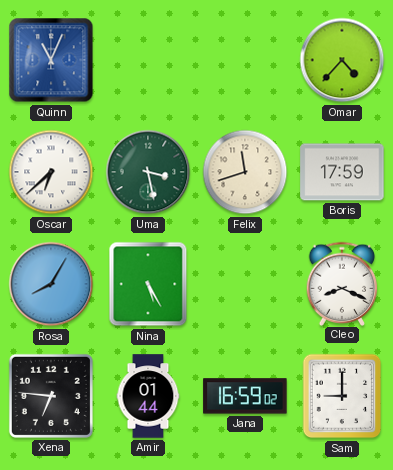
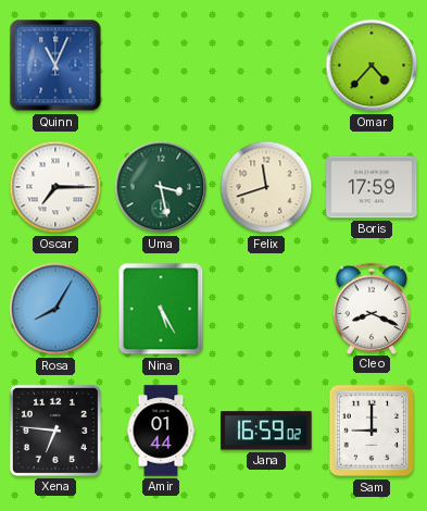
Oscar: 6:38 -> 7:15
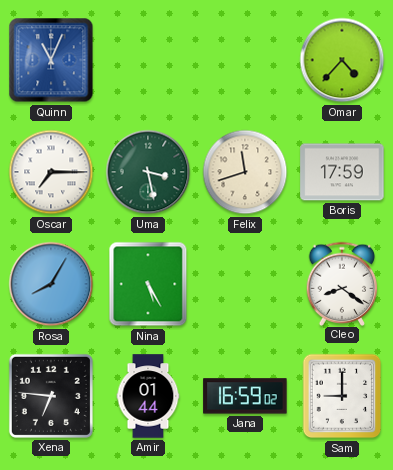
Cleo: 8:19 -> 8:21
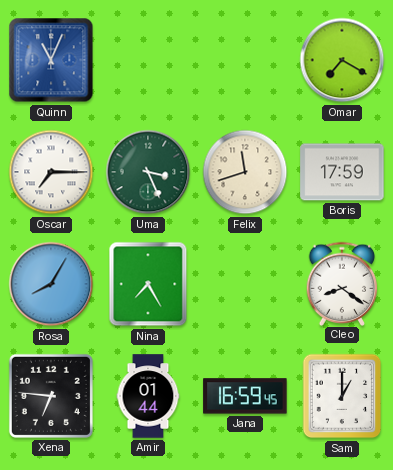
Omar: 4:37 -> 7:20
Uma: 3:28 -> 3:26
Nina: 5:25 -> 7:25
Jana: 16:59:02 -> 16:59:45
Sam: 9:00 -> 1:00
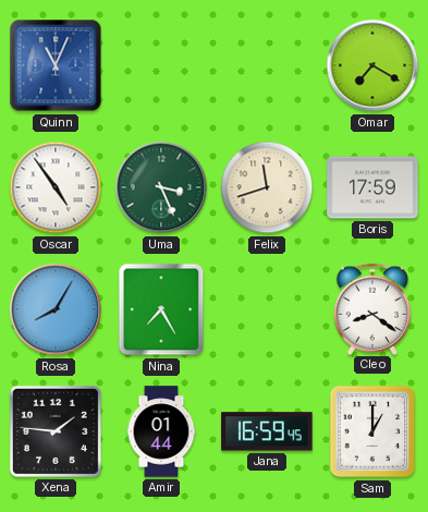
Oscar: 7:15 -> 4:54
Xena: 6:46 -> 1:46
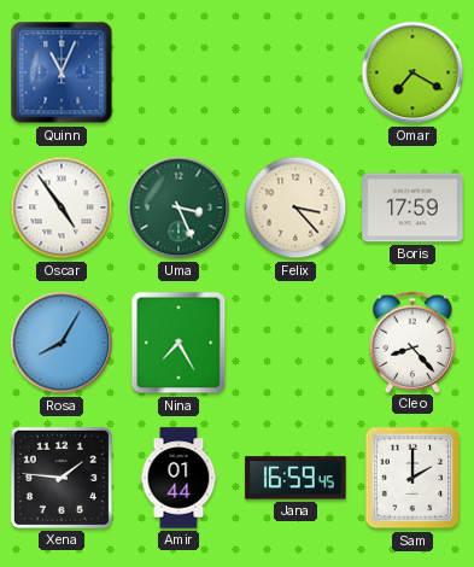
Felix: 11:42 -> 3:23
Cleo: 8:21 -> 8:23
Sam: 1:00 -> 2:00
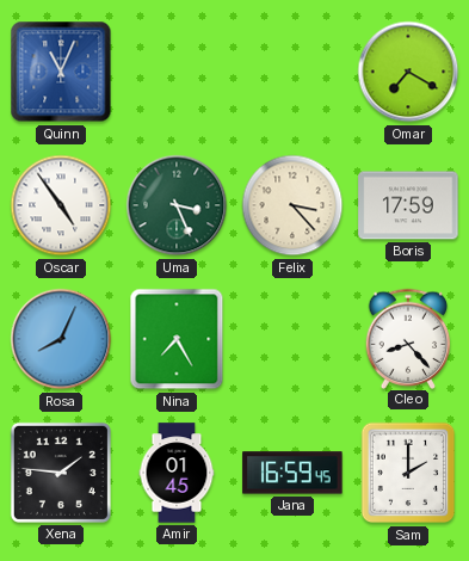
Rosa: 8:05 -> 8:04
Amir: 01:44 -> 01:45
